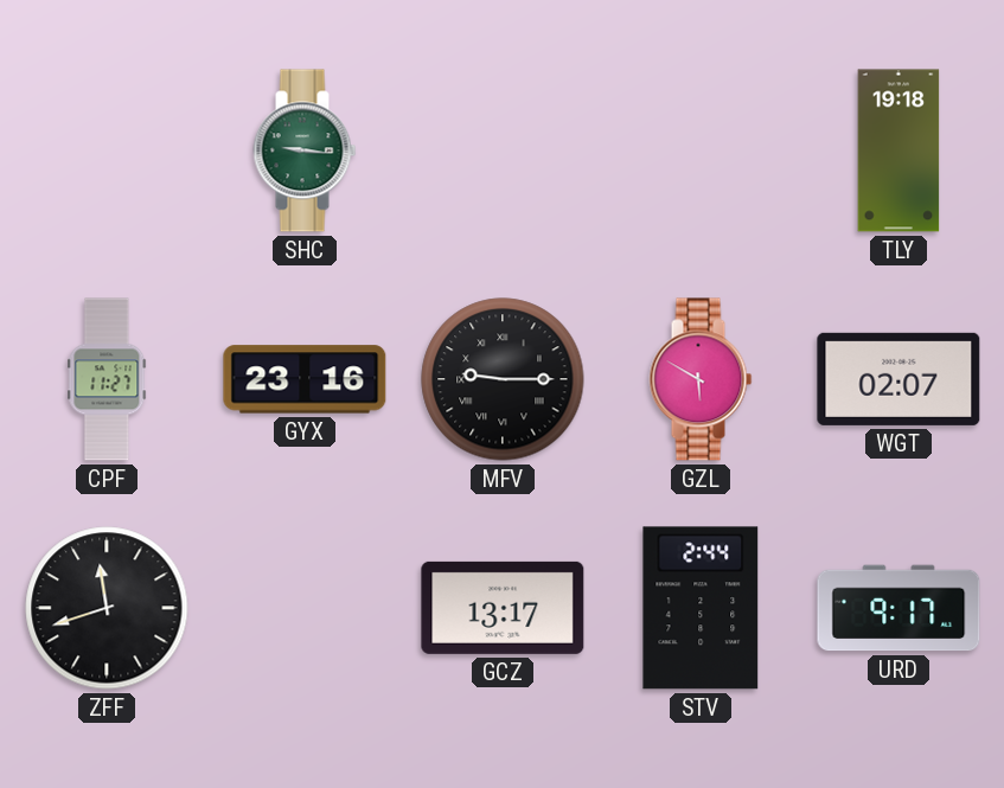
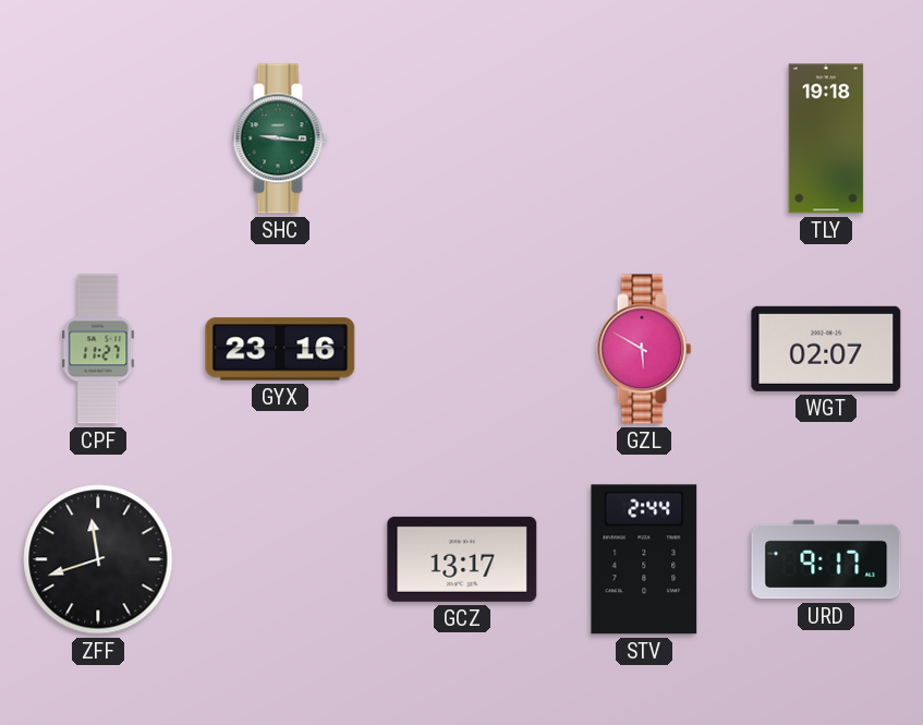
MFV: 9:15 -> none
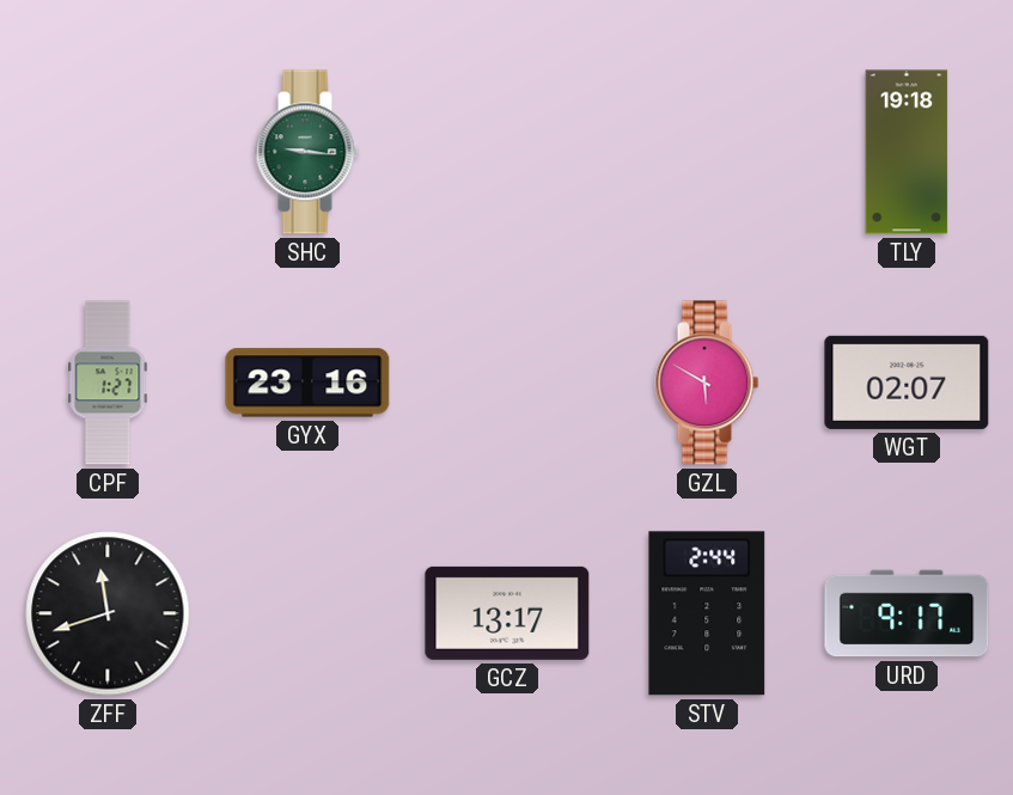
CPF: 11:27 -> 1:27
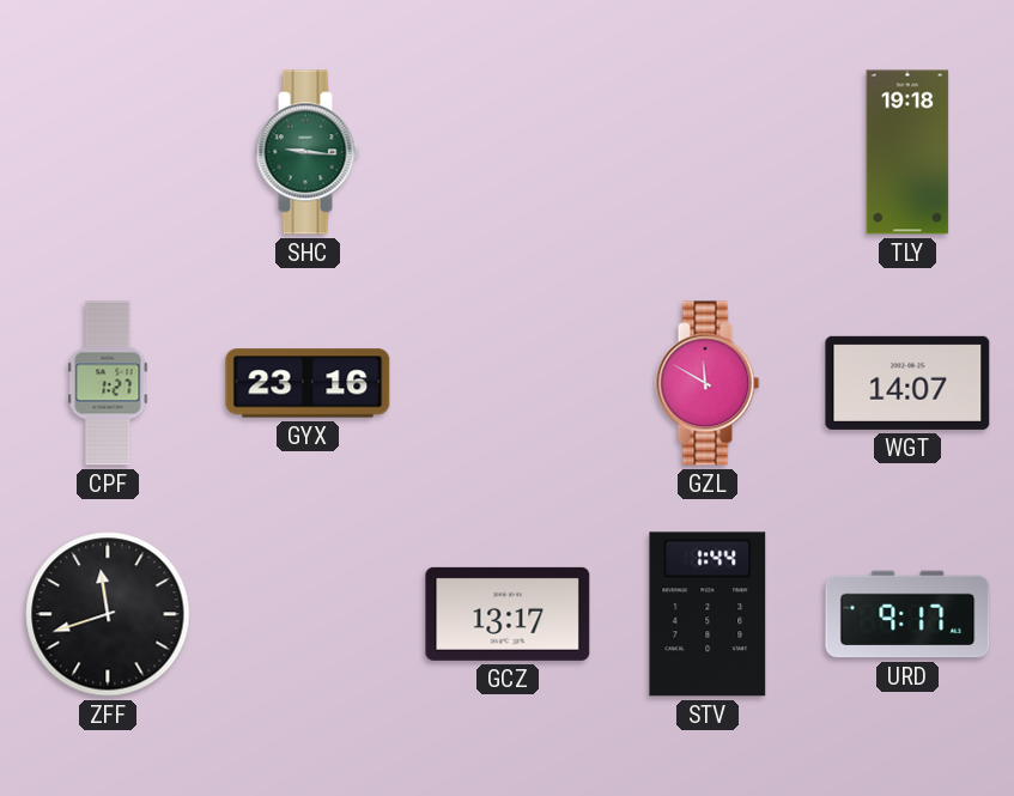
GZL: 5:50 -> 11:50
WGT: 02:07 -> 14:07
STV: 2:44 -> 1:44
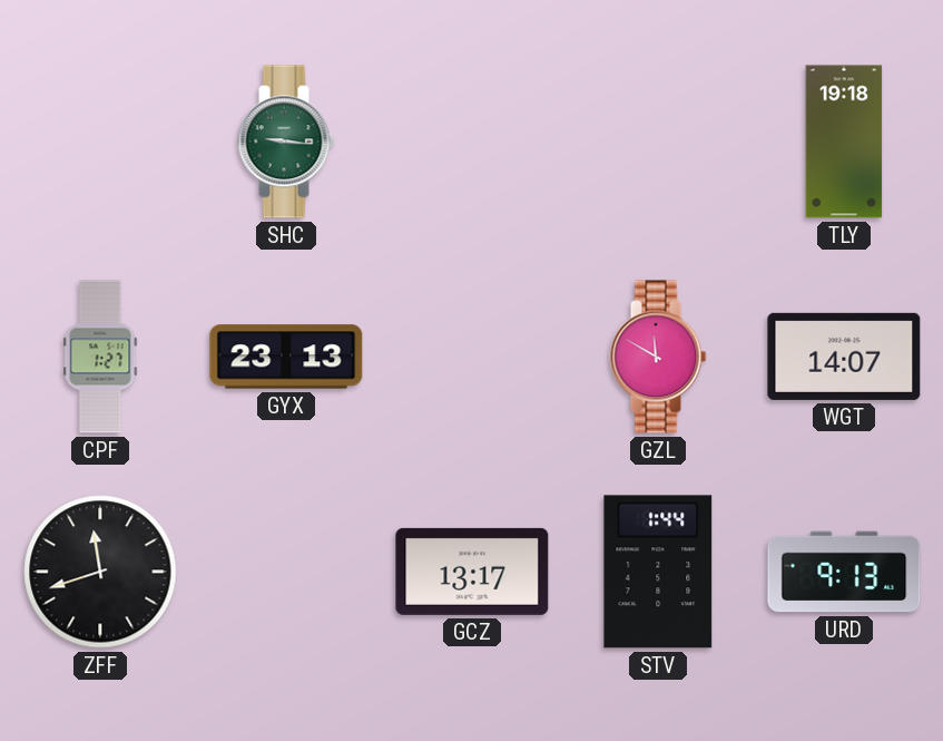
GYX: 23:16 -> 23:13
URD: 9:17 -> 9:13
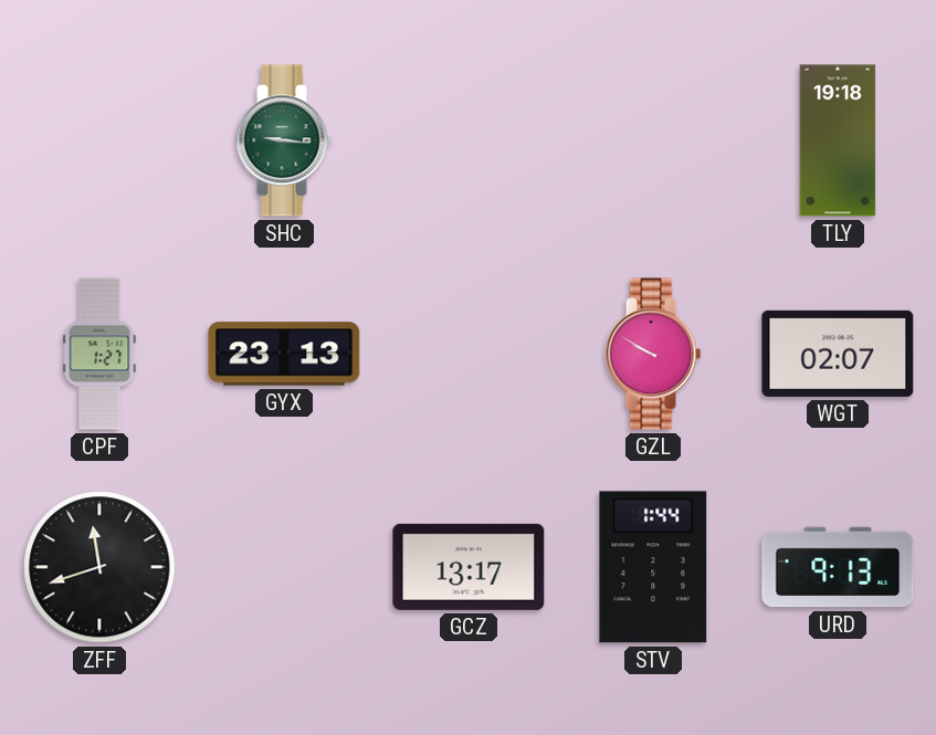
GZL: 11:50 -> 9:50
WGT: 14:07 -> 02:07
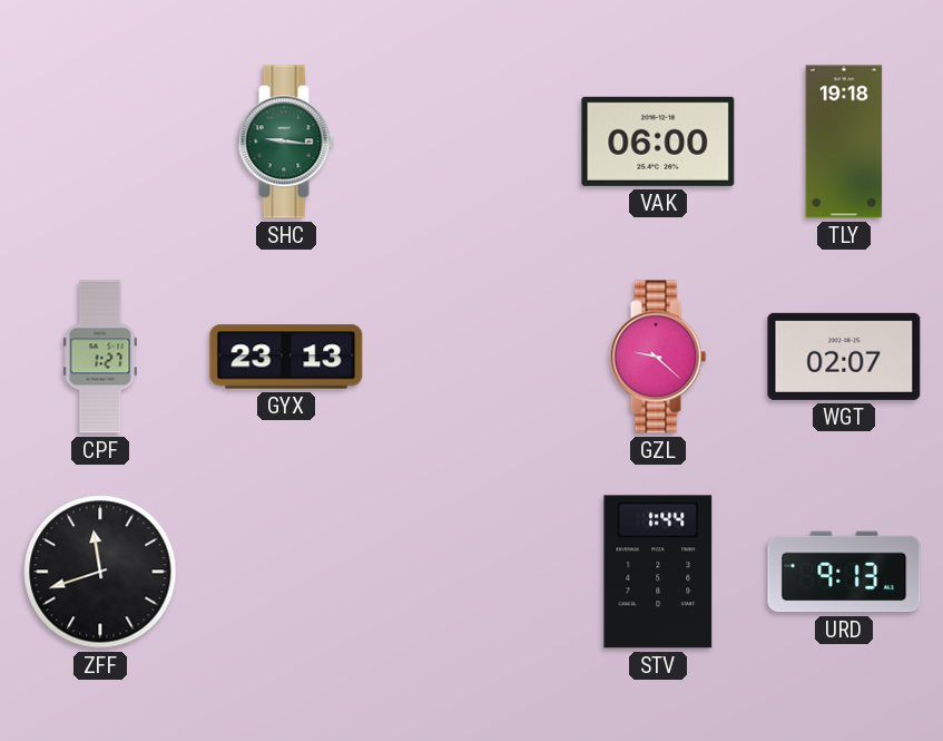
VAK: none -> 06:00
GZL: 9:50 -> 9:22
GCZ: 13:17 -> none
